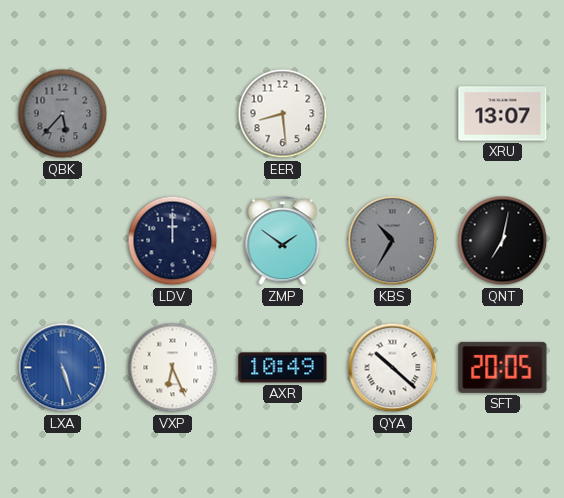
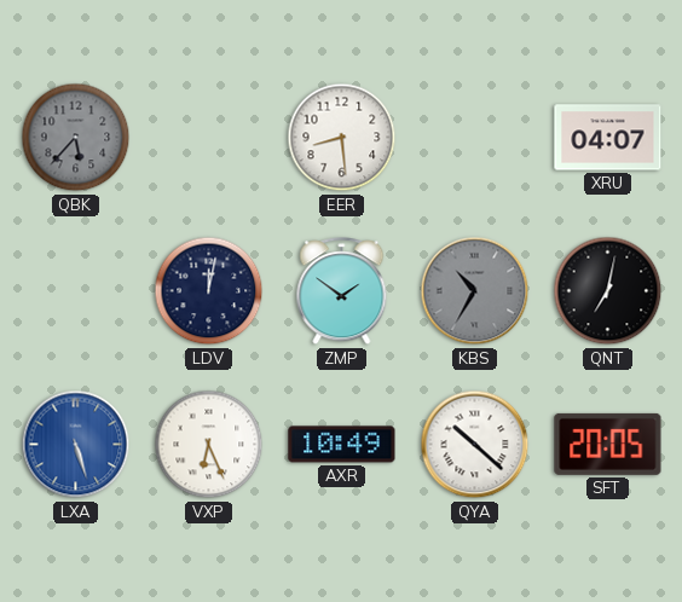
XRU: 13:07 -> 04:07
LDV: 12:00 -> 12:02
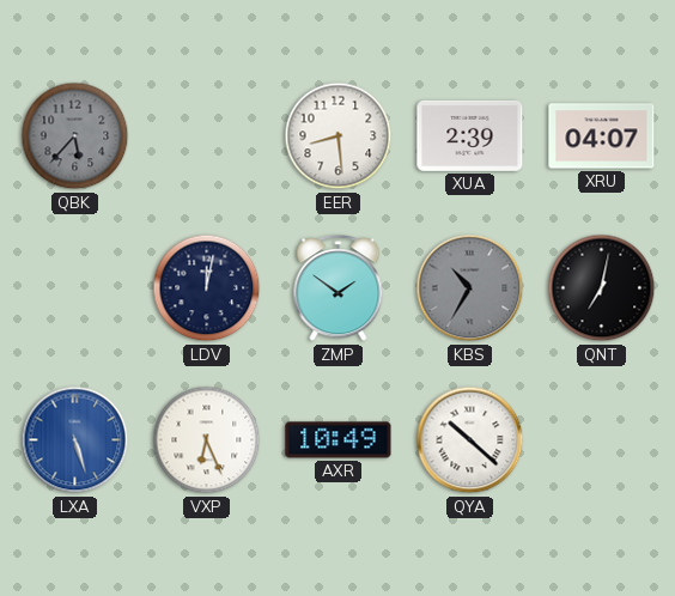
XUA: none -> 2:39
SFT: 20:05 -> none
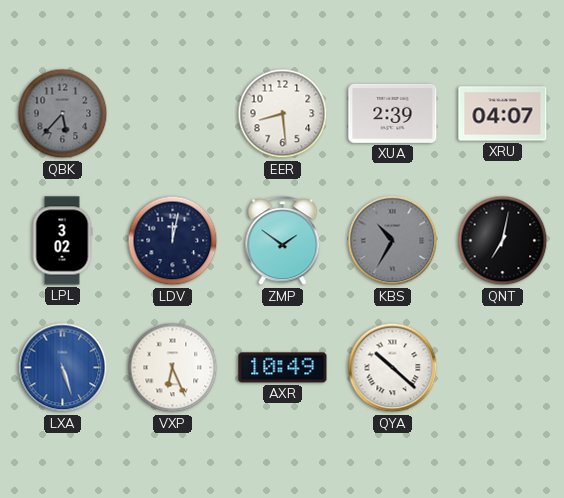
LPL: none -> 3:02
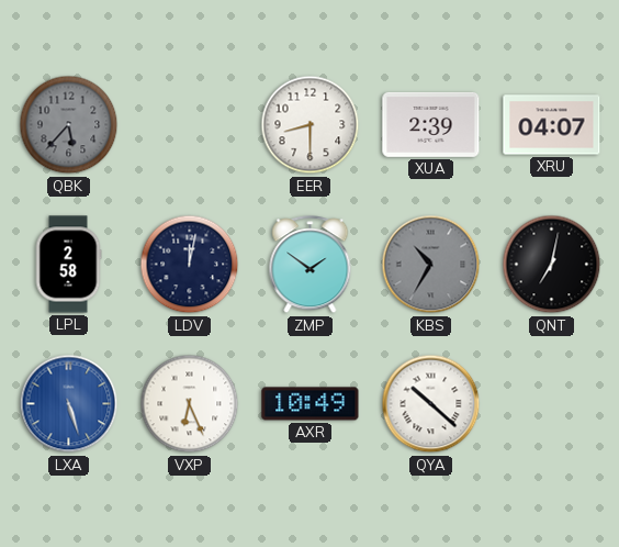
EER: 8:29 -> 8:30
LPL: 3:02 -> 2:58
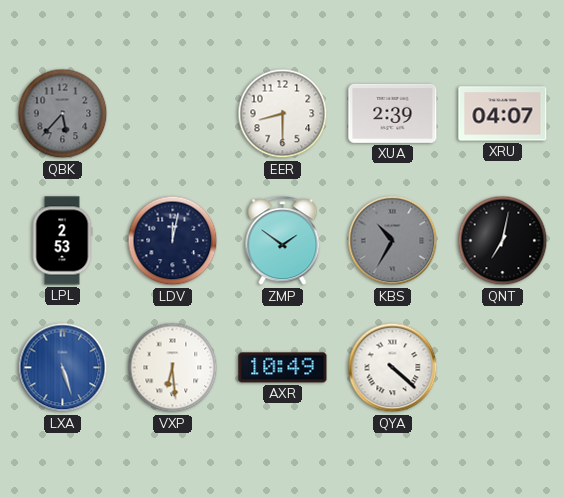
LPL: 2:58 -> 2:53
VXP: 6:26 -> 6:29
QYA: 10:22 -> 4:22
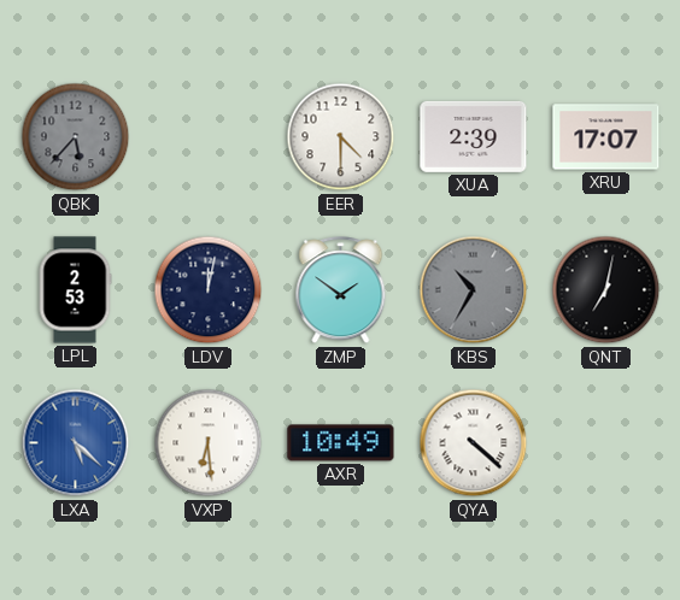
EER: 8:30 -> 4:30
XRU: 04:07 -> 17:07
LXA: 5:27 -> 5:22
